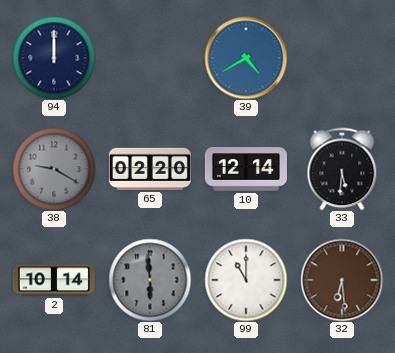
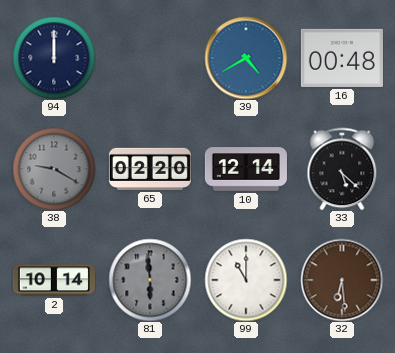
16: none -> 00:48
33: 5:31 -> 5:22
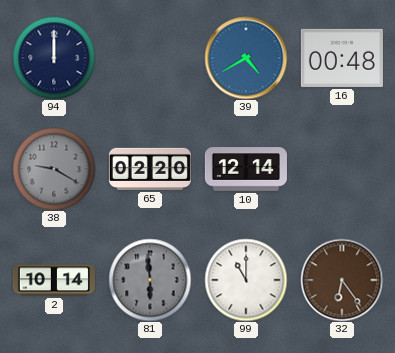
33: 5:22 -> none
32: 6:29 -> 6:24
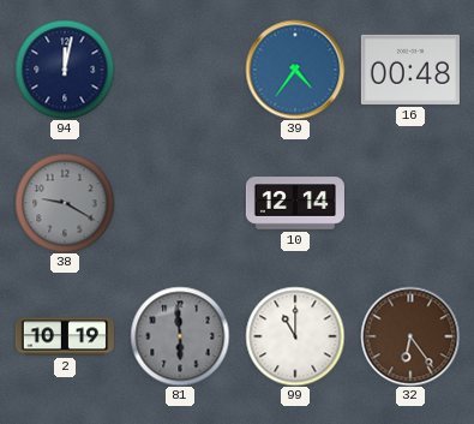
94: 12:00 -> 12:02
39: 4:40 -> 4:36
65: 02:20 -> none
2: 10:14 -> 10:19
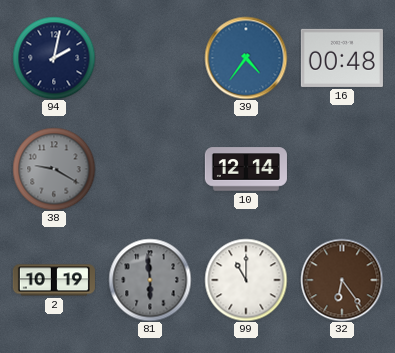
94: 12:02 -> 2:02
